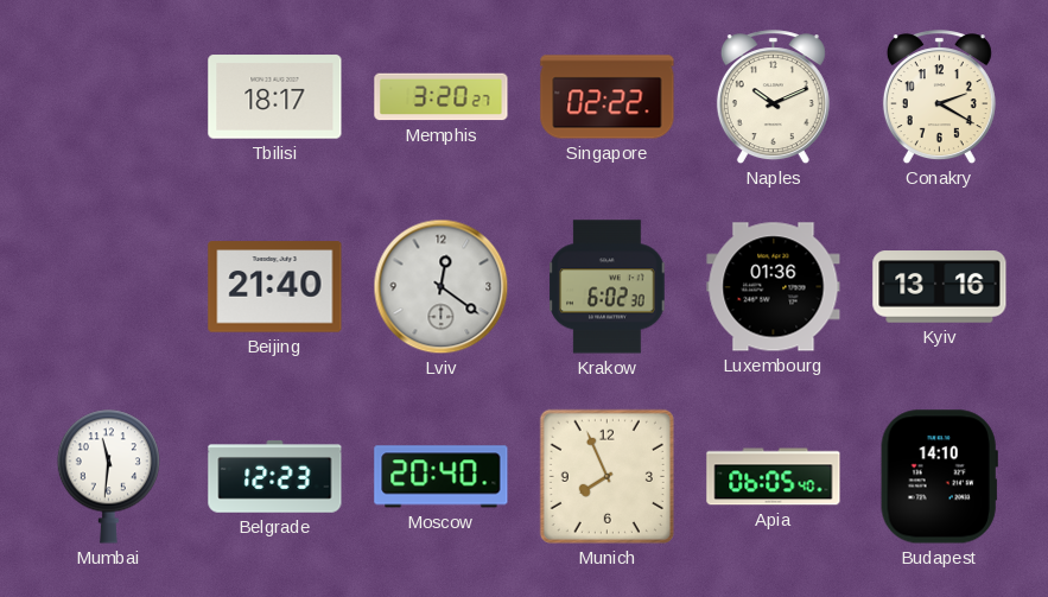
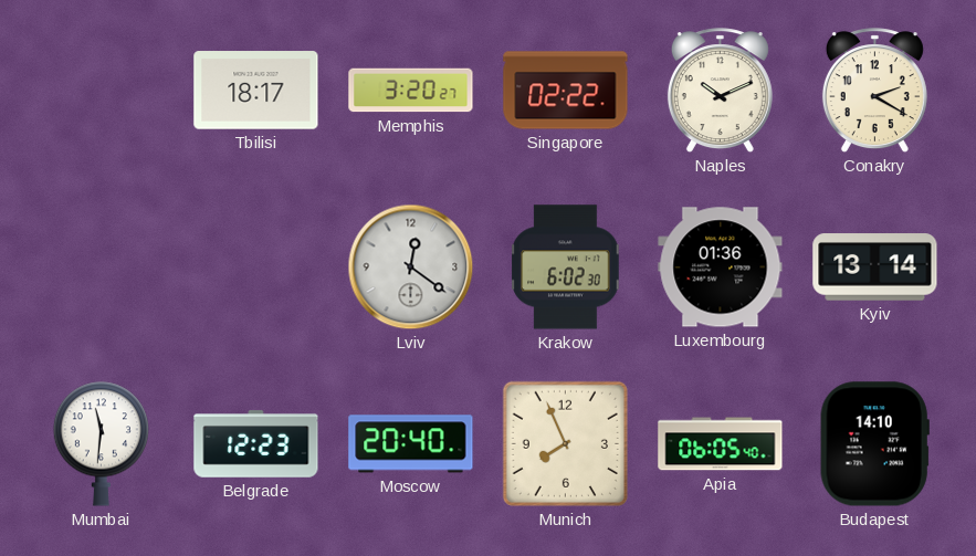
Beijing: 21:40 -> none
Kyiv: 13:16 -> 13:14
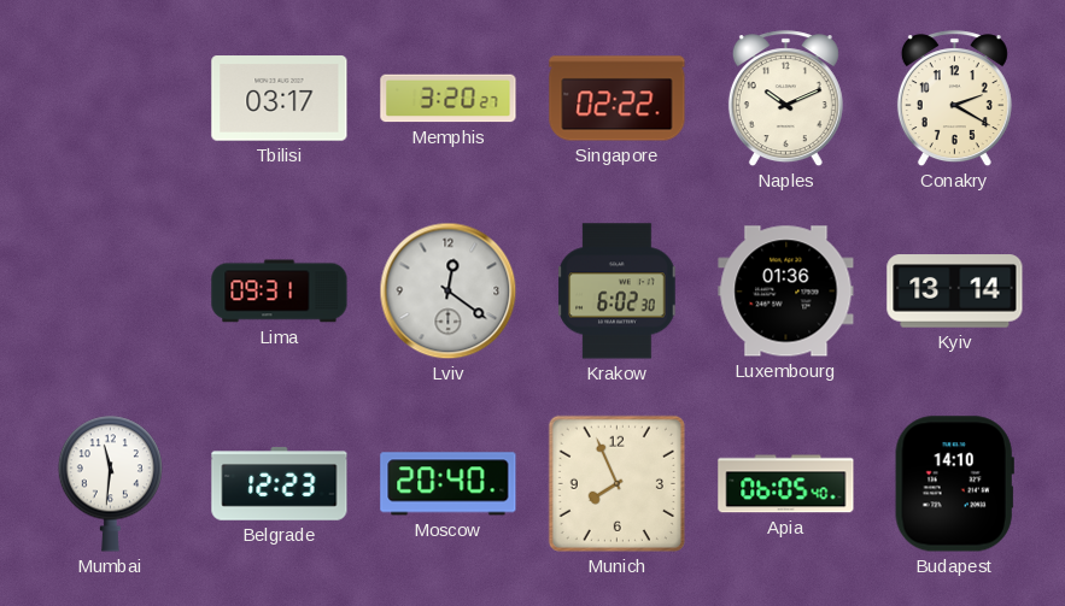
Tbilisi: 18:17 -> 03:17
Lima: none -> 09:31
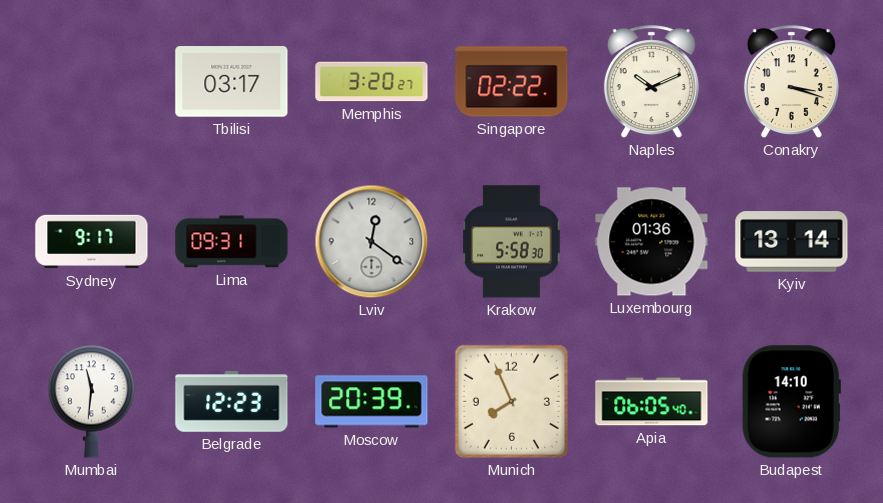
Conakry: 2:20 -> 3:18
Sydney: none -> 9:17
Krakow: 6:02 -> 5:58
Moscow: 20:40 -> 20:39
